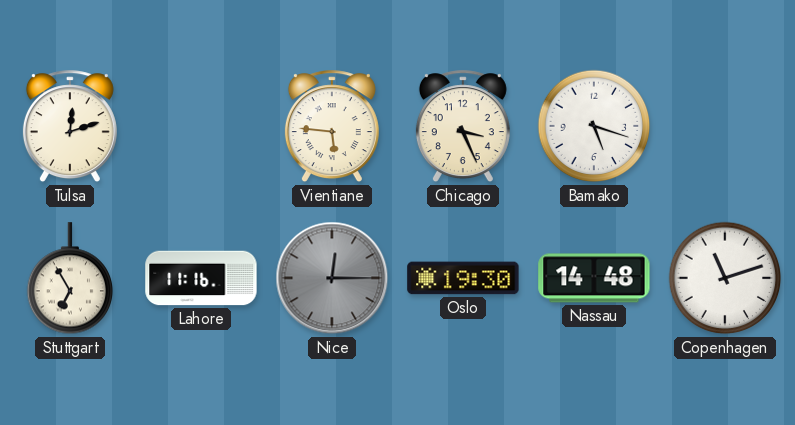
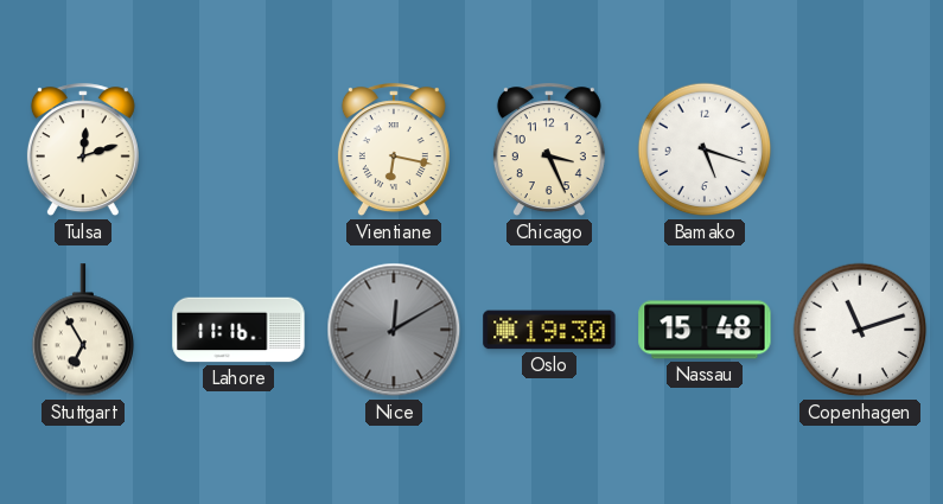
Vientiane: 5:46 -> 6:17
Nice: 12:15 -> 12:10
Nassau: 14:48 -> 15:48
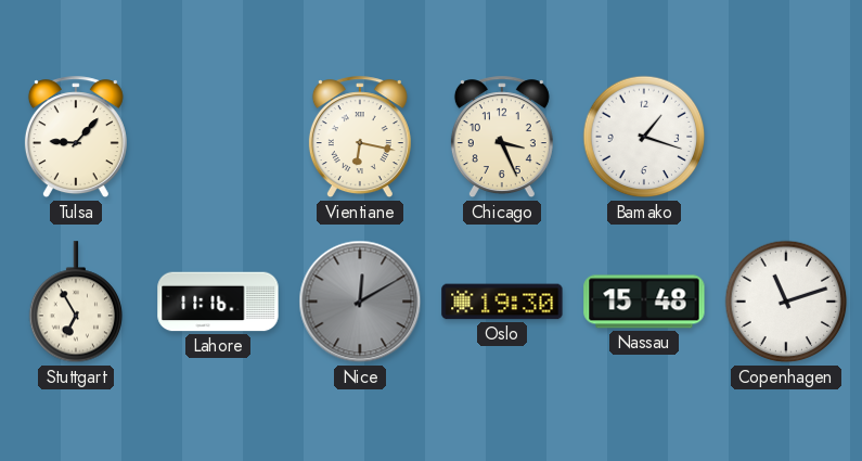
Tulsa: 12:12 -> 9:07
Bamako: 5:18 -> 1:18
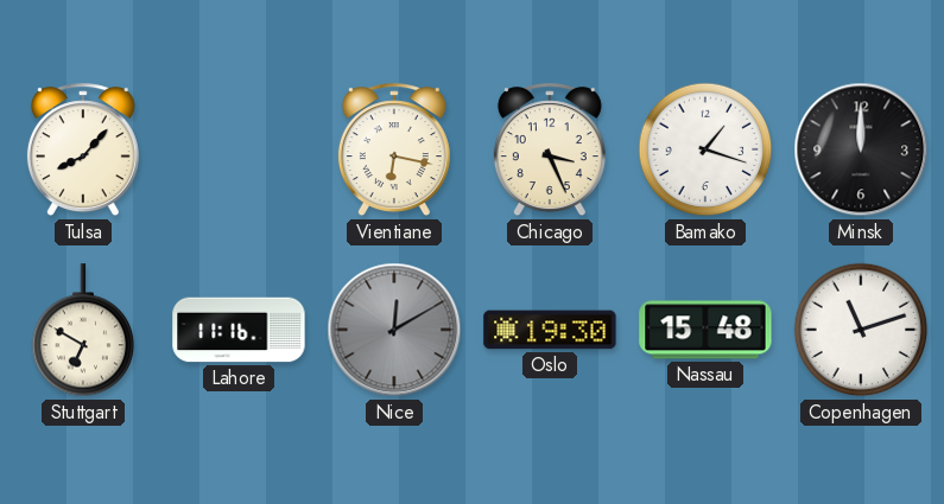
Tulsa: 9:07 -> 8:07
Minsk: none -> 12:00
Stuttgart: 6:55 -> 6:50
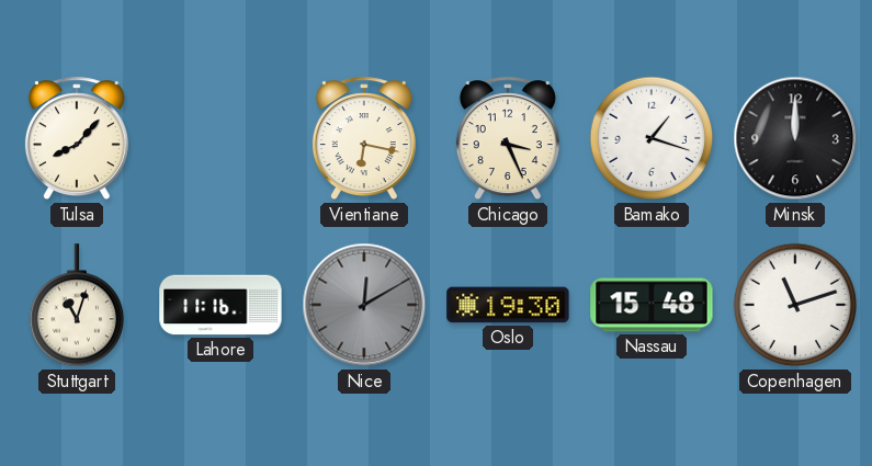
Stuttgart: 6:50 -> 11:03
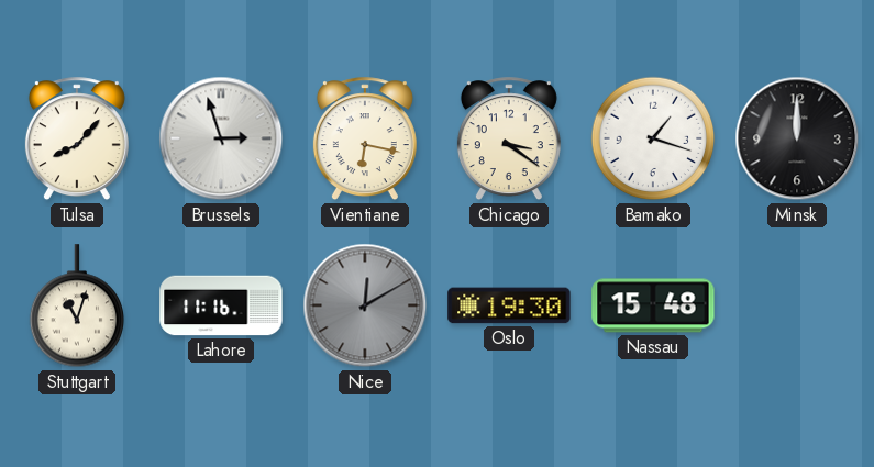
Brussels: none -> 2:57
Chicago: 3:26 -> 3:21
Copenhagen: 11:12 -> none
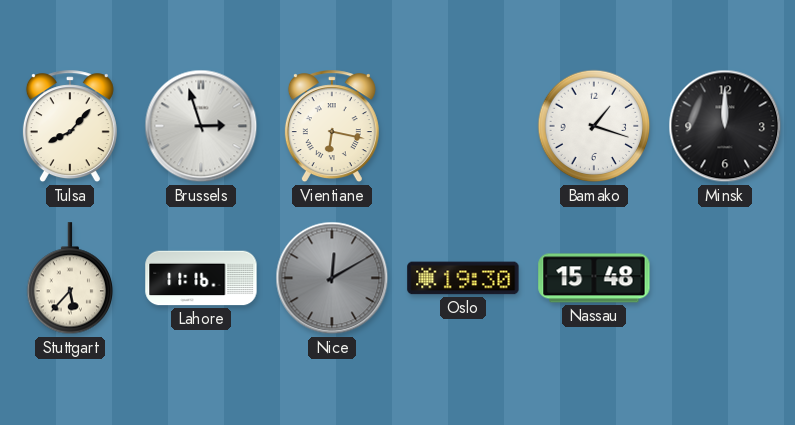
Chicago: 3:21 -> none
Stuttgart: 11:03 -> 5:37
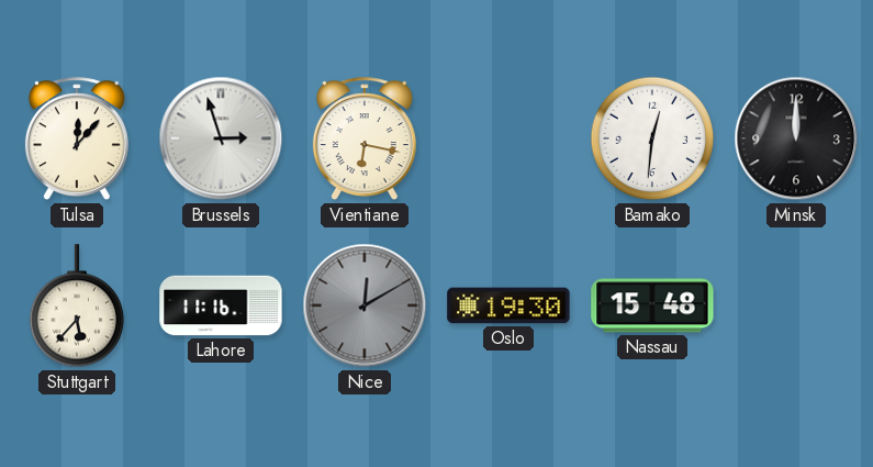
Tulsa: 8:07 -> 12:07
Bamako: 1:18 -> 12:31
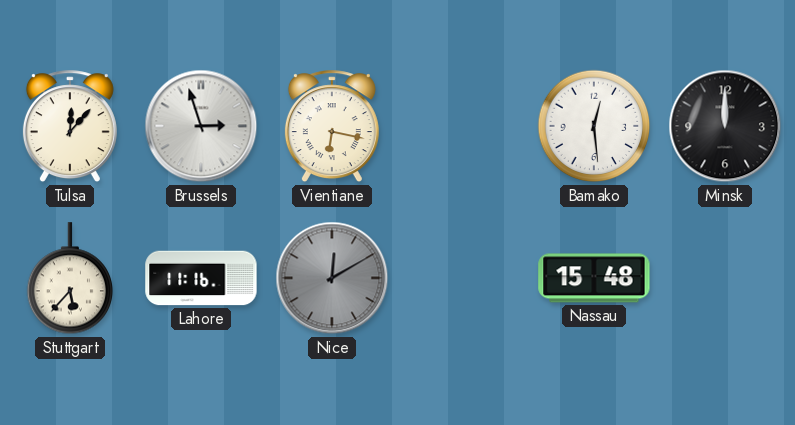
Bamako: 12:31 -> 12:29
Oslo: 19:30 -> none
